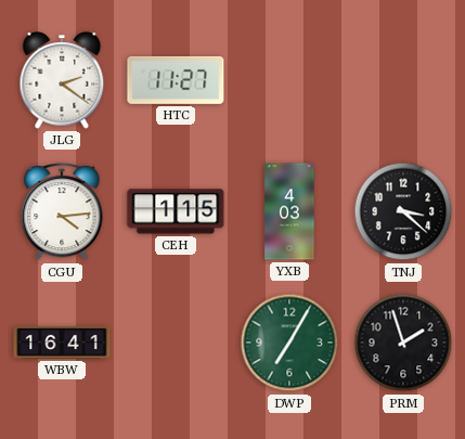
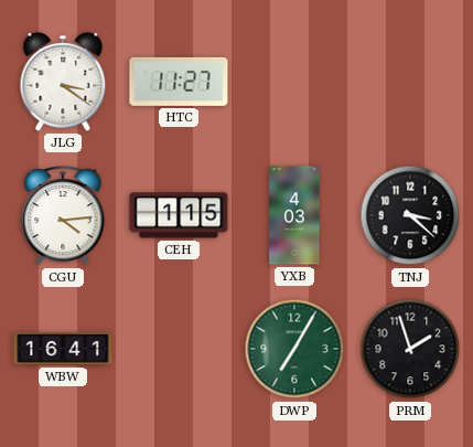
JLG: 2:21 -> 3:21
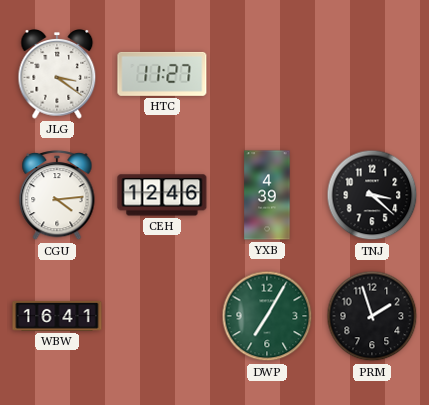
CEH: 1:15 -> 12:46
YXB: 4:03 -> 4:39
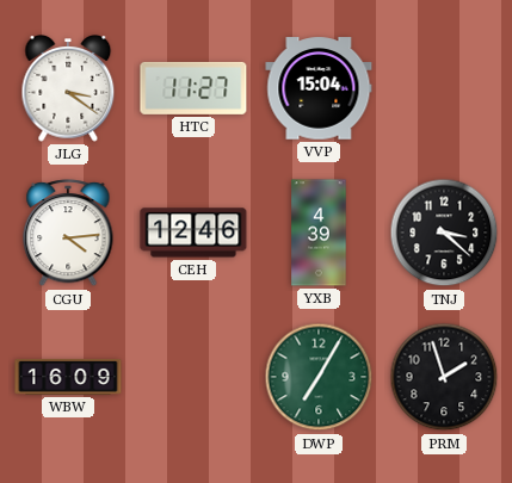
VVP: none -> 15:04
WBW: 16:41 -> 16:09
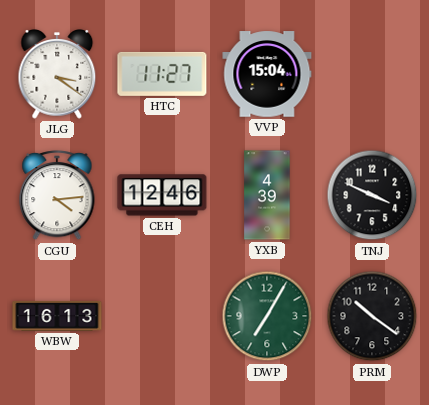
TNJ: 3:22 -> 3:49
WBW: 16:09 -> 16:13
PRM: 1:57 -> 10:21
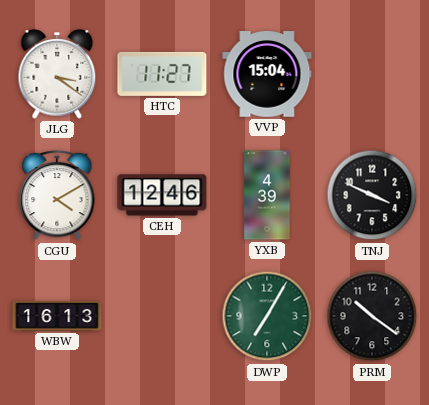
CGU: 4:14 -> 4:10
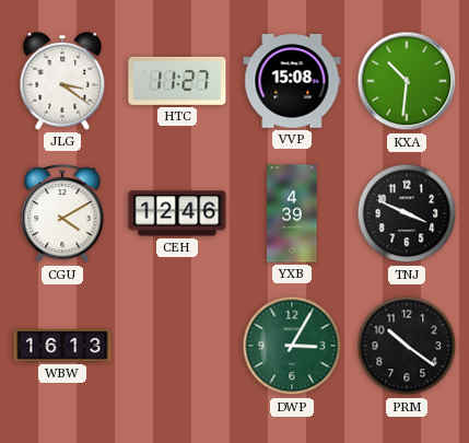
VVP: 15:04 -> 15:08
KXA: none -> 10:31
DWP: 7:05 -> 3:05
